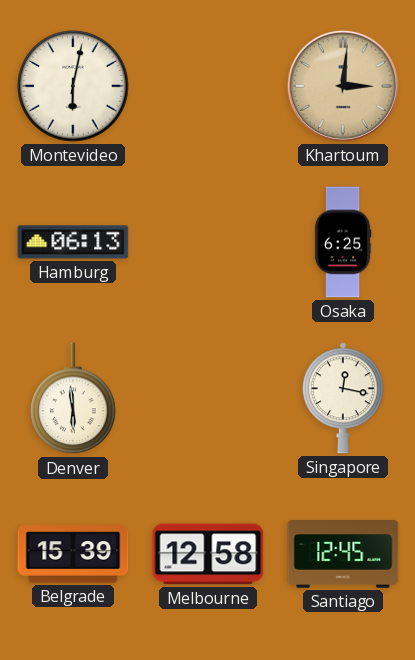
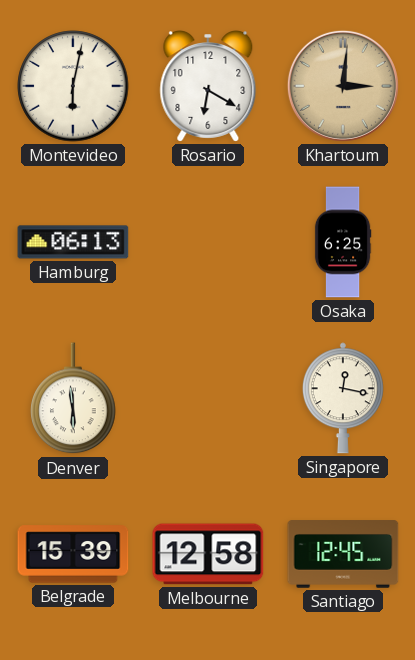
Rosario: none -> 6:20
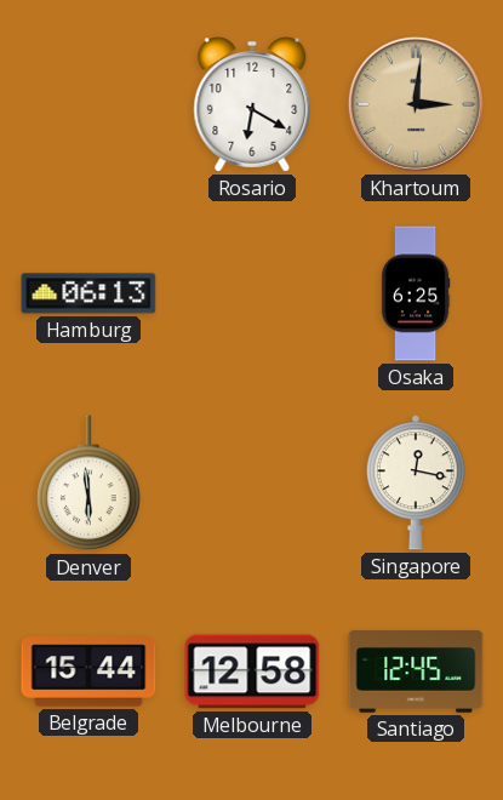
Montevideo: 6:02 -> none
Belgrade: 15:39 -> 15:44
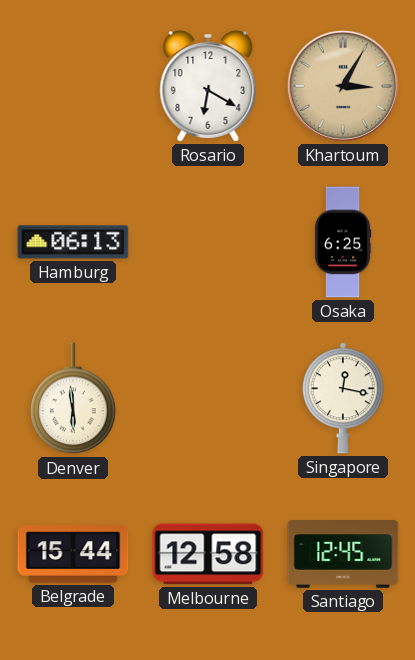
Khartoum: 3:01 -> 3:05
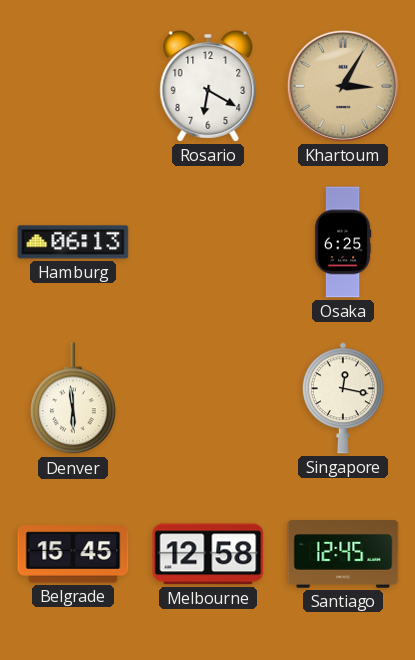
Belgrade: 15:44 -> 15:45
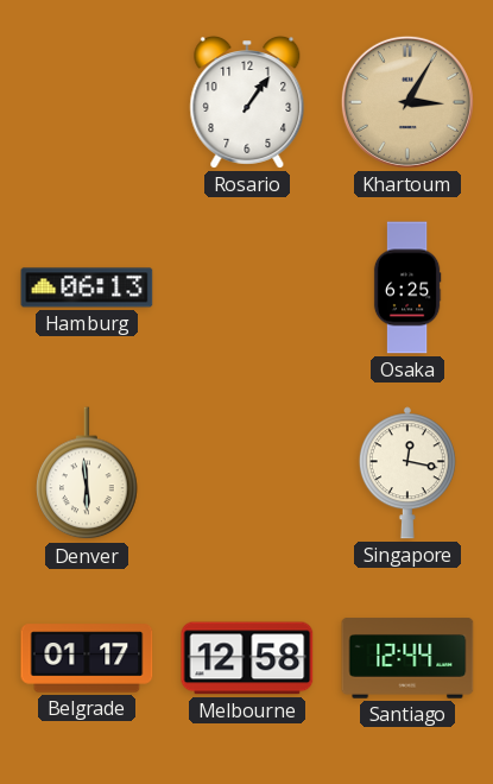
Rosario: 6:20 -> 1:06
Belgrade: 15:45 -> 01:17
Santiago: 12:45 -> 12:44
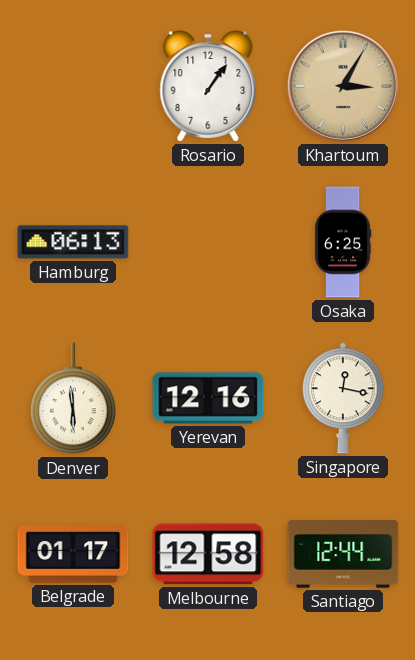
Yerevan: none -> 12:16
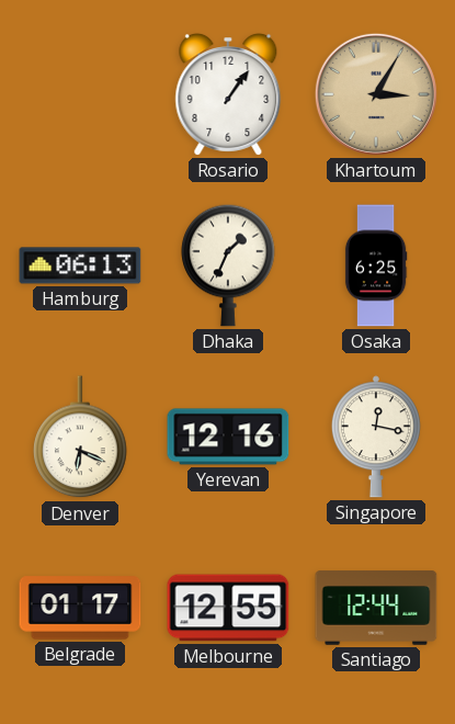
Dhaka: none -> 1:34
Denver: 5:59 -> 6:19
Melbourne: 12:58 -> 12:55
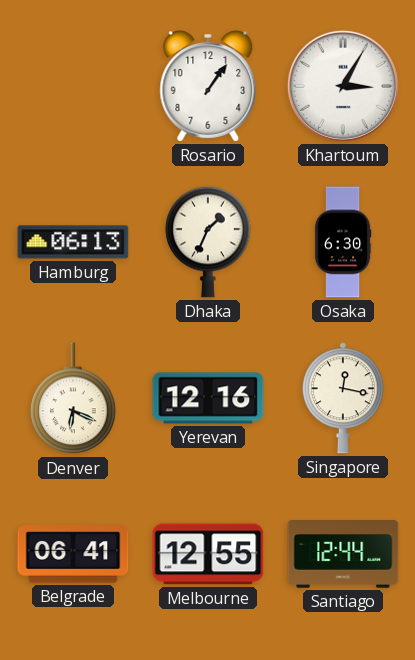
Khartoum dial: champagne -> white
Osaka: 6:25 -> 6:30
Belgrade: 01:17 -> 06:41
